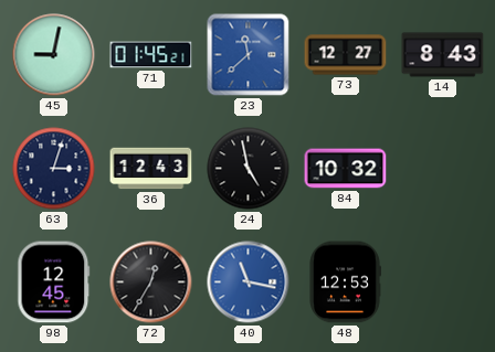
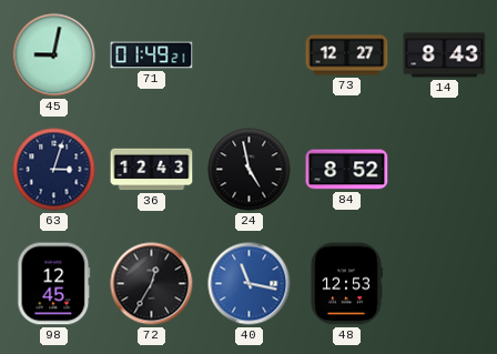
71: 01:45 -> 01:49
23: 11:38 -> none
84: 10:32 -> 8:52
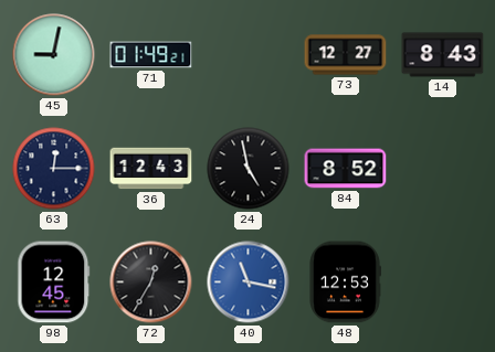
63: 3:03 -> 12:15
